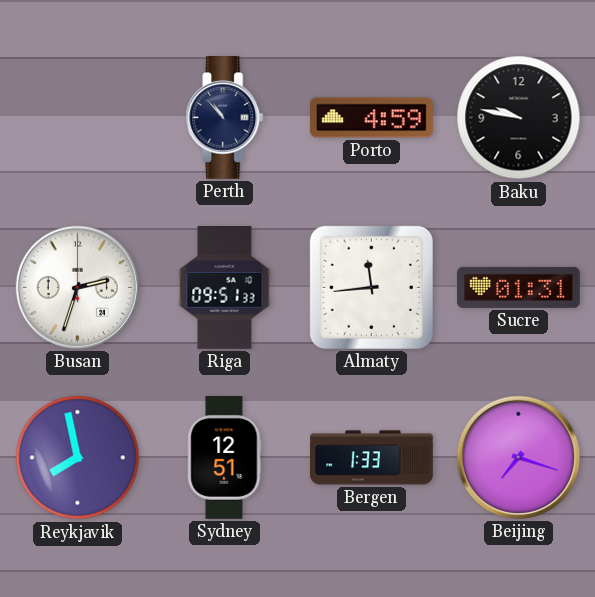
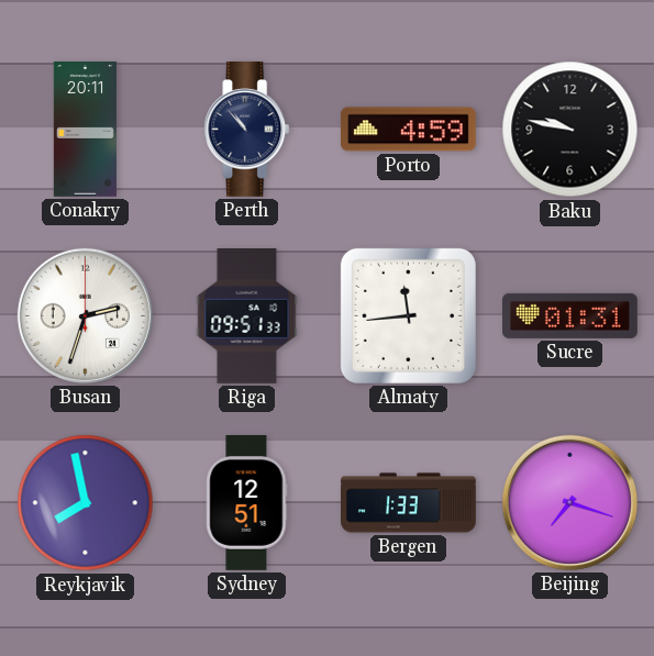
Conakry: none -> 20:11
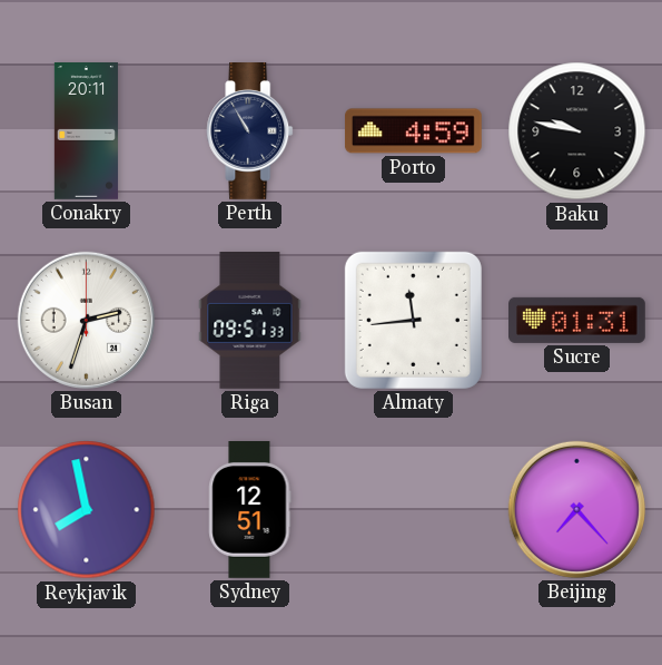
Perth: 10:53 -> 10:55
Bergen: 1:33 -> none
Beijing: 7:18 -> 7:23
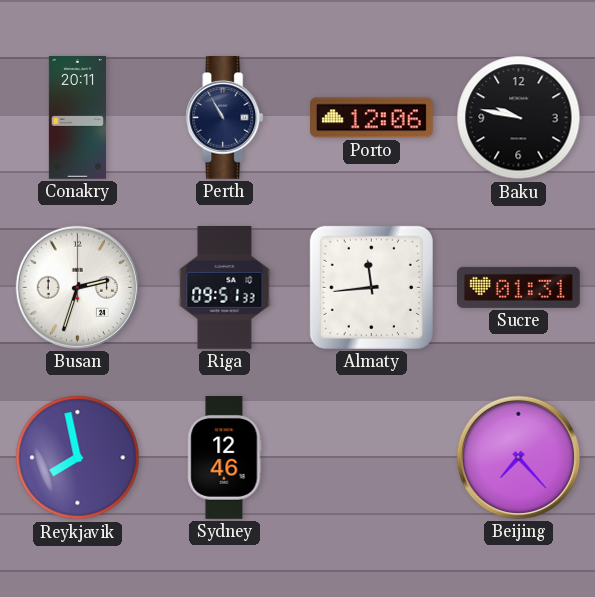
Porto: 4:59 -> 12:06
Sydney: 12:51 -> 12:46
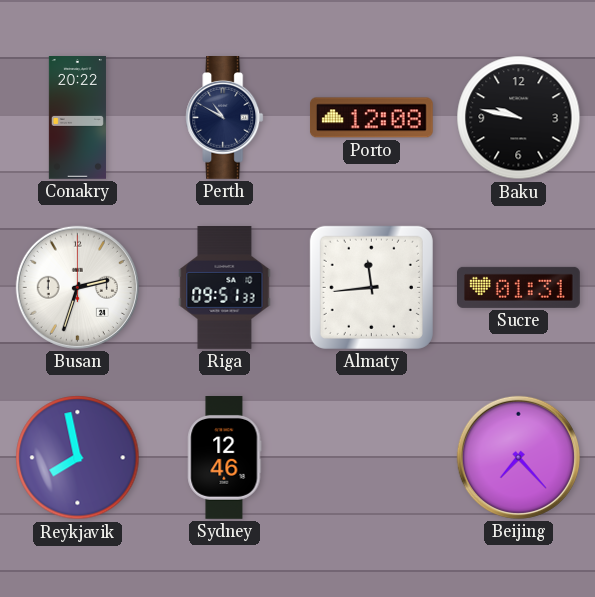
Conakry: 20:11 -> 20:22
Perth: 10:55 -> 10:50
Porto: 12:06 -> 12:08
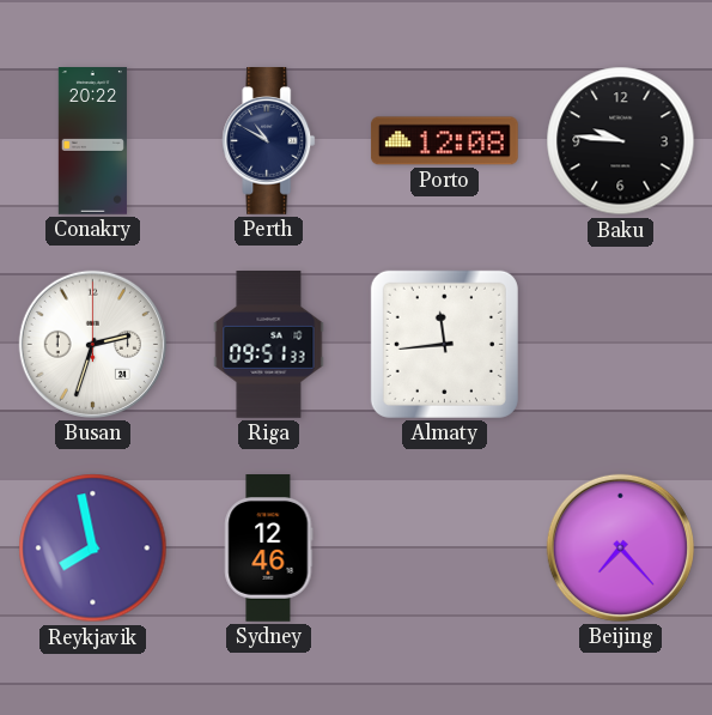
Baku: 9:47 -> 9:46
Sucre: 01:31 -> none
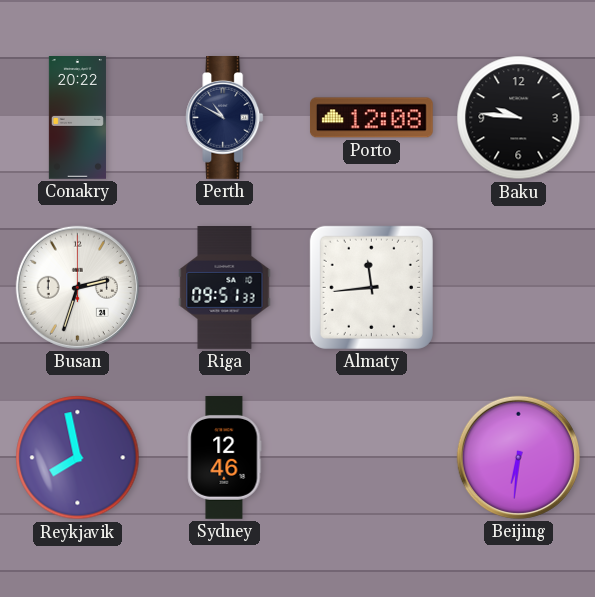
Beijing: 7:23 -> 6:31
